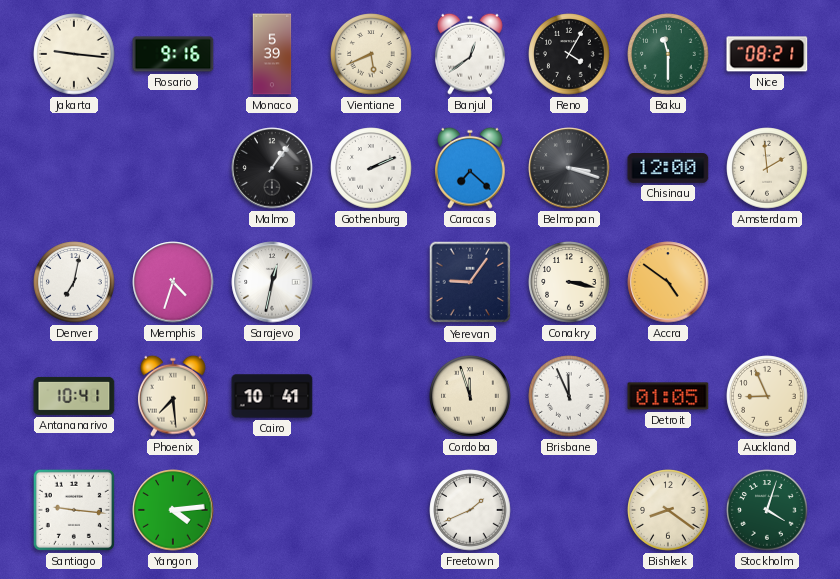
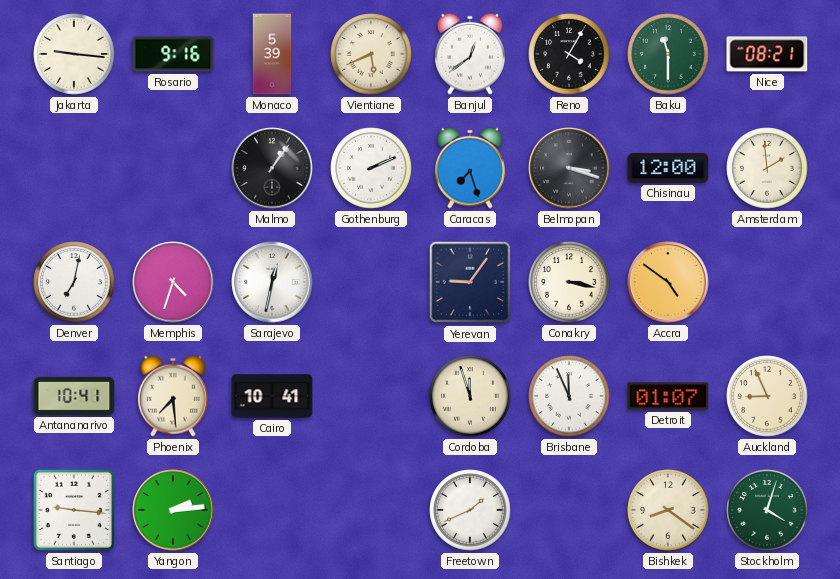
Caracas: 7:22 -> 7:27
Detroit: 01:05 -> 01:07
Yangon: 4:14 -> 2:14
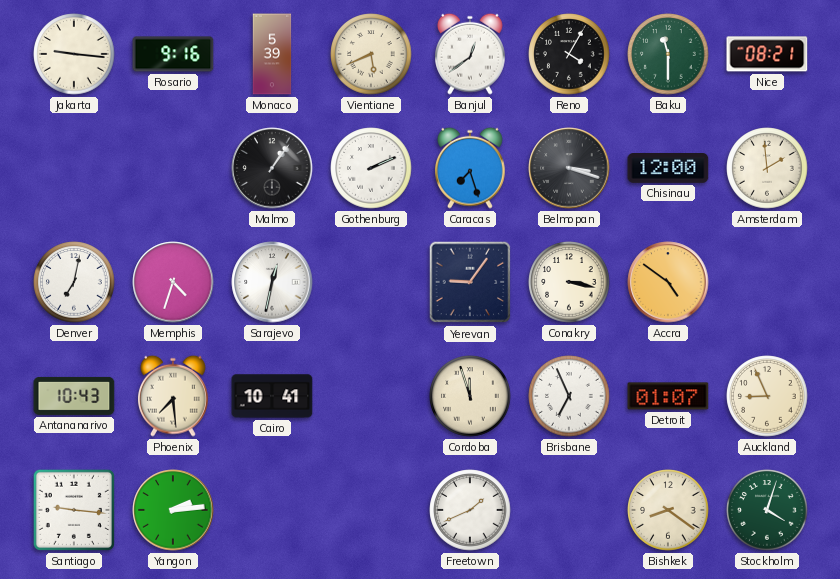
Antananarivo: 10:41 -> 10:43
Brisbane: 11:56 -> 6:56
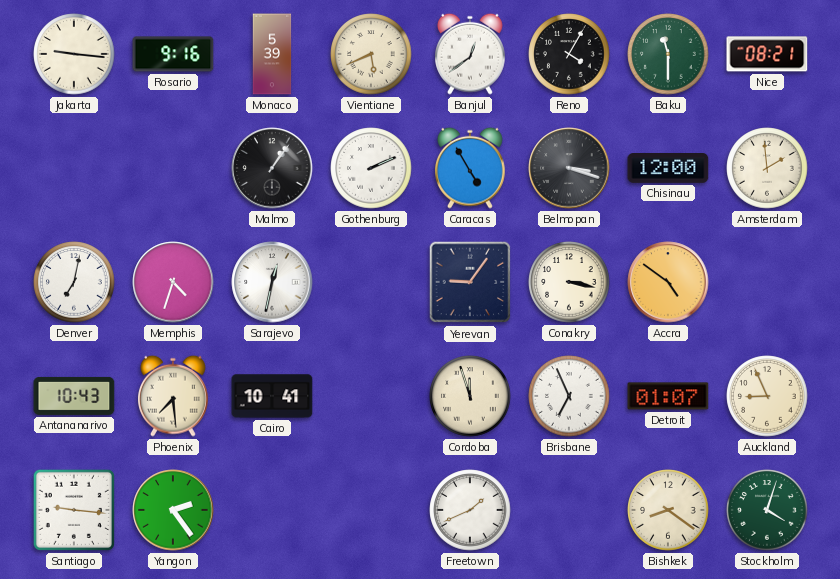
Caracas: 7:27 -> 4:55
Yangon: 2:14 -> 2:24
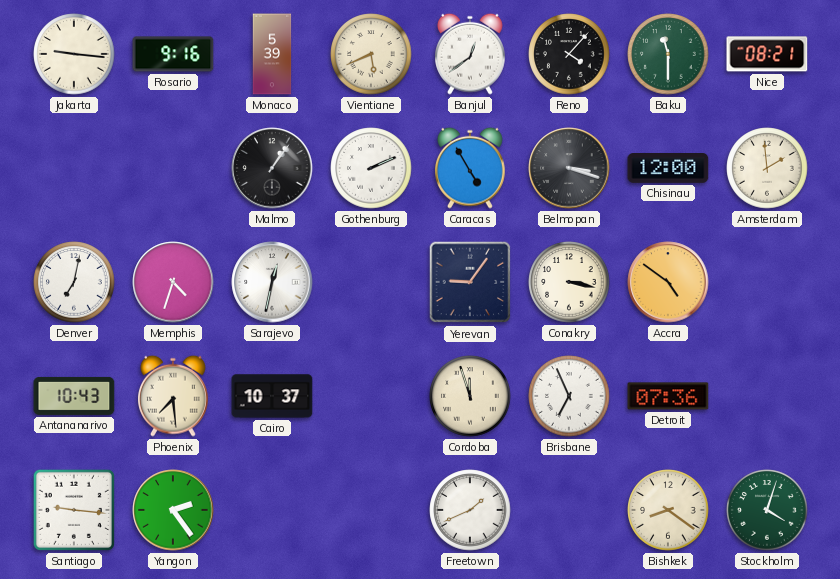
Reno: 4:05 -> 4:07
Cairo: 10:41 -> 10:37
Detroit: 01:07 -> 07:36
Auckland: 8:56 -> none
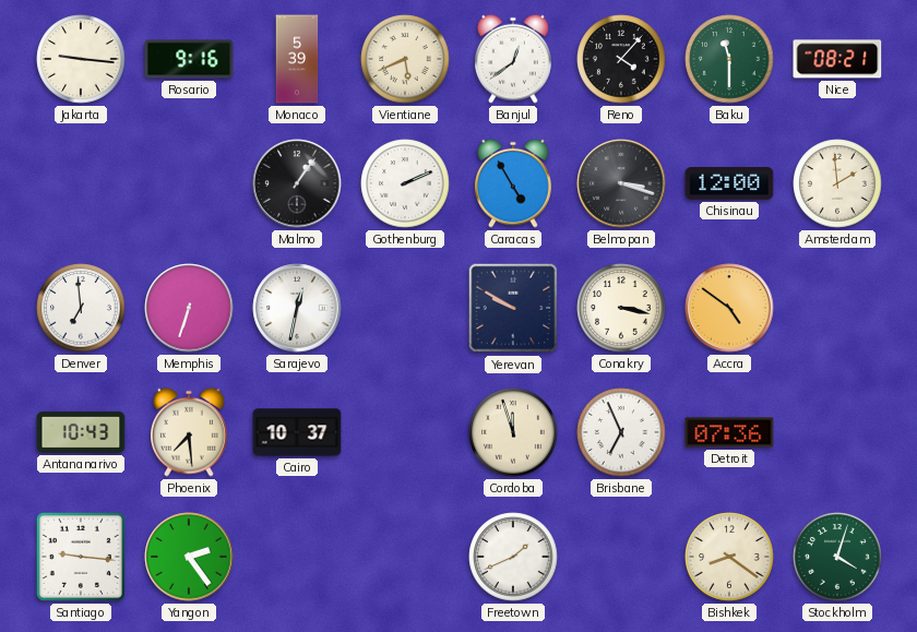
Denver: 7:02 -> 6:59
Memphis: 4:33 -> 6:33
Yerevan: 9:06 -> 9:50
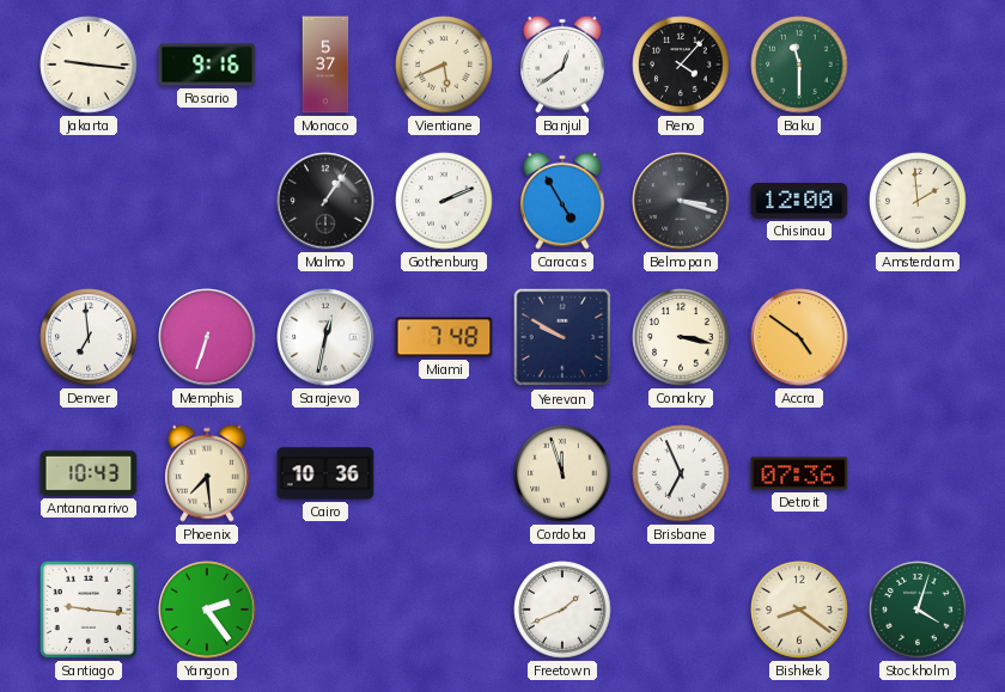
Monaco: 5:39 -> 5:37
Nice: 08:21 -> none
Miami: none -> 7:48
Cairo: 10:37 -> 10:36
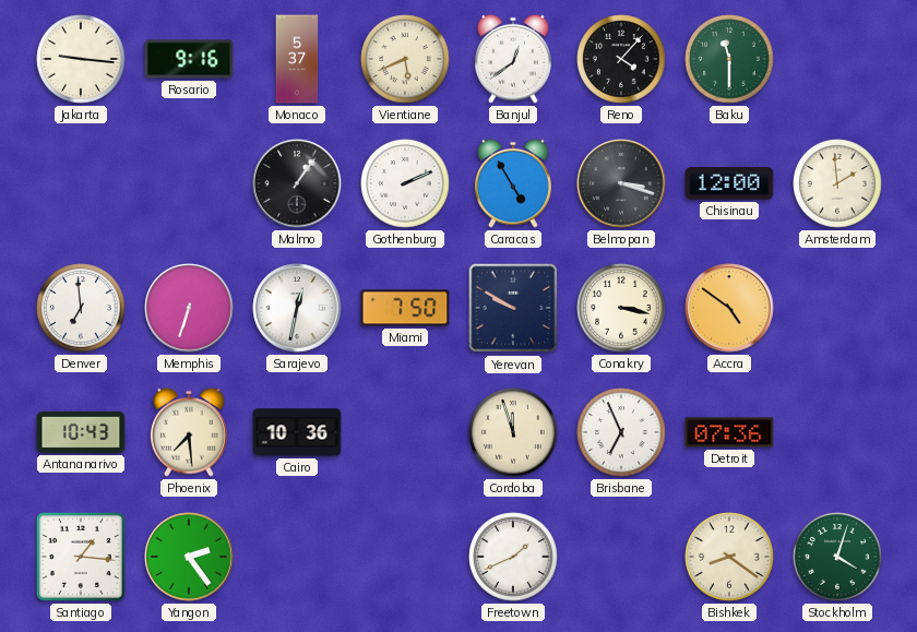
Miami: 7:48 -> 7:50
Santiago: 9:16 -> 1:16
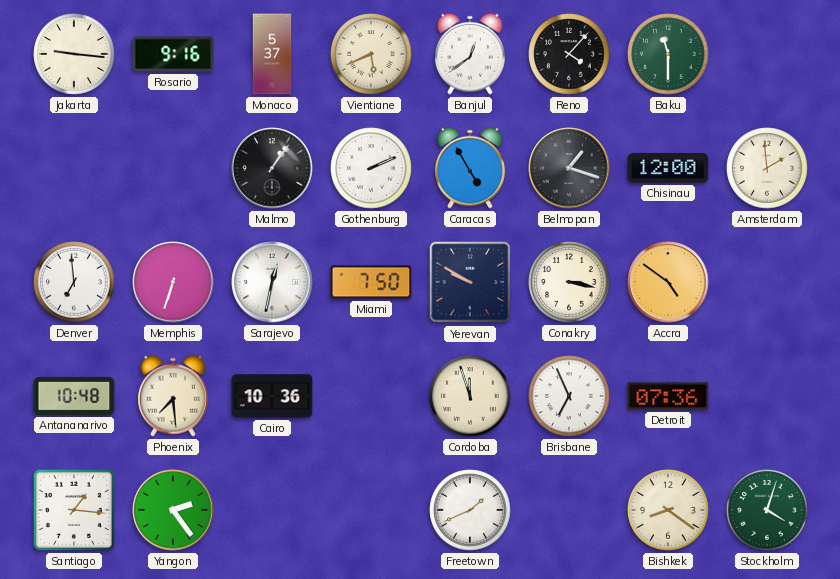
Belmopan: 3:18 -> 1:18
Antananarivo: 10:43 -> 10:48
